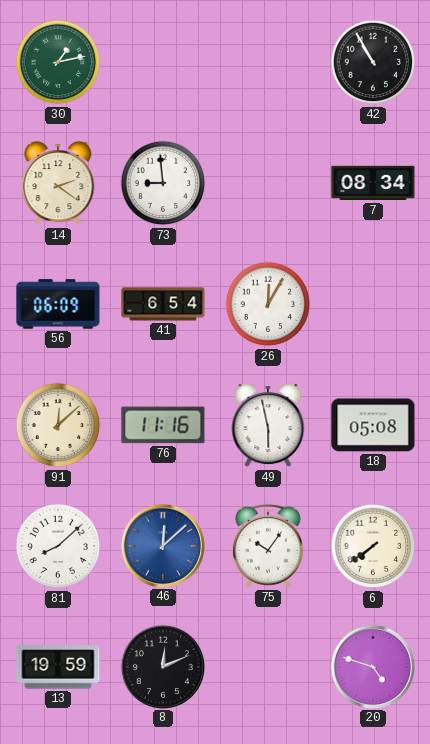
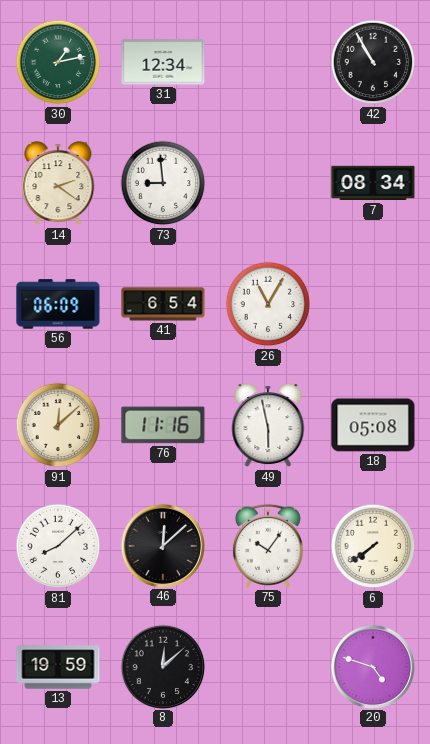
31: none -> 12:34
26: 12:05 -> 11:05
46 dial: blue -> black
8: 12:11 -> 12:08
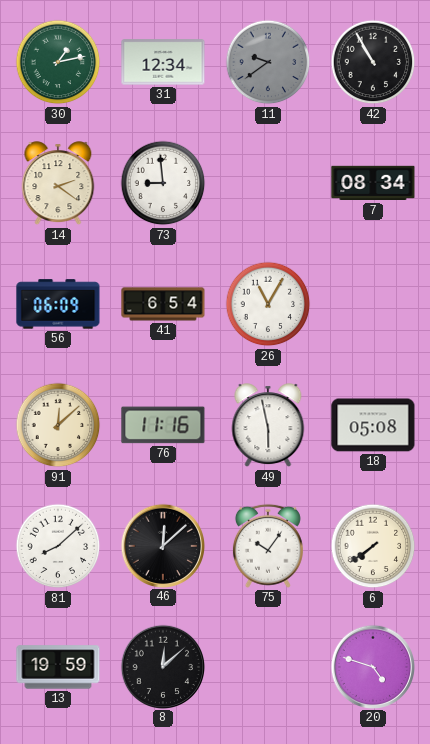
11: none -> 9:39
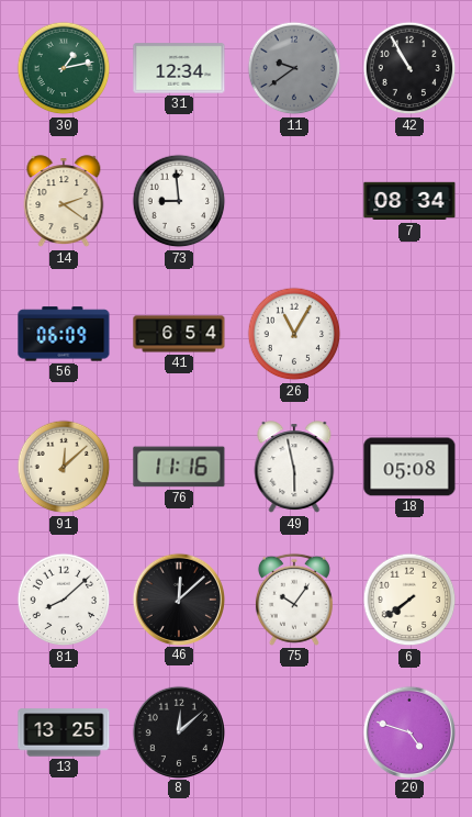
13: 19:59 -> 13:25
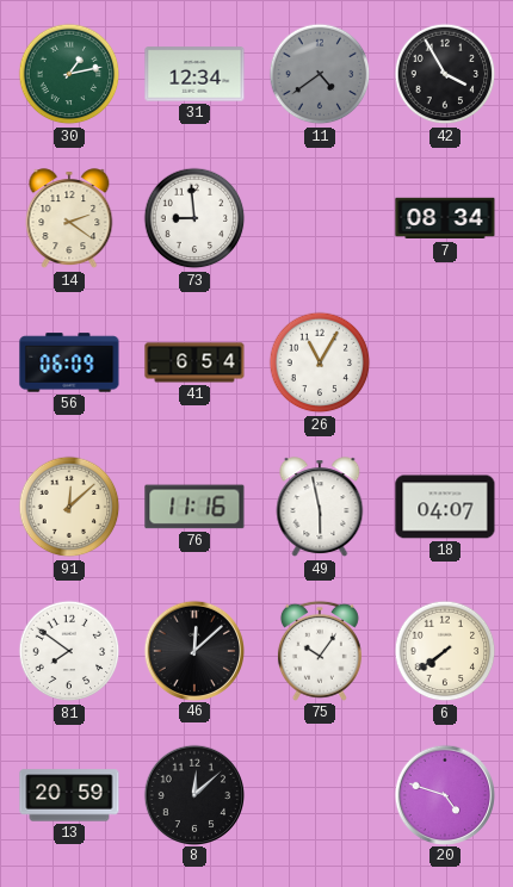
11: 9:39 -> 4:39
42: 10:55 -> 3:55
18: 05:08 -> 04:07
81: 8:08 -> 7:51
13: 13:25 -> 20:59
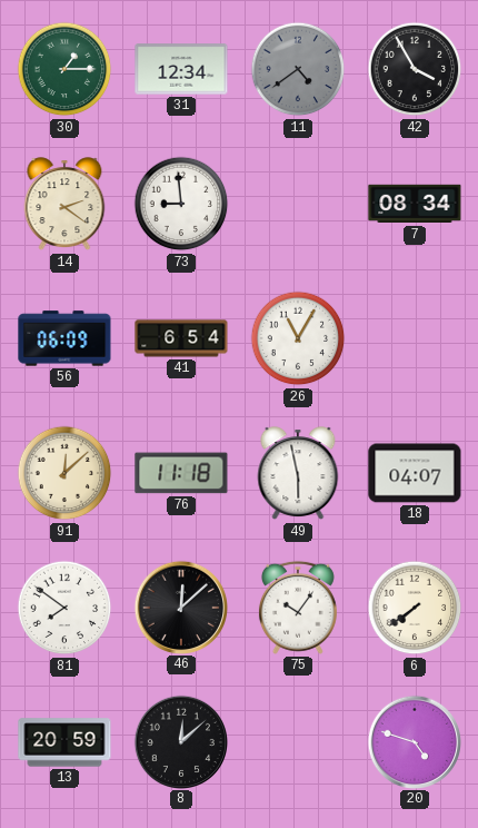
30: 1:13 -> 1:15
76: 11:16 -> 11:18
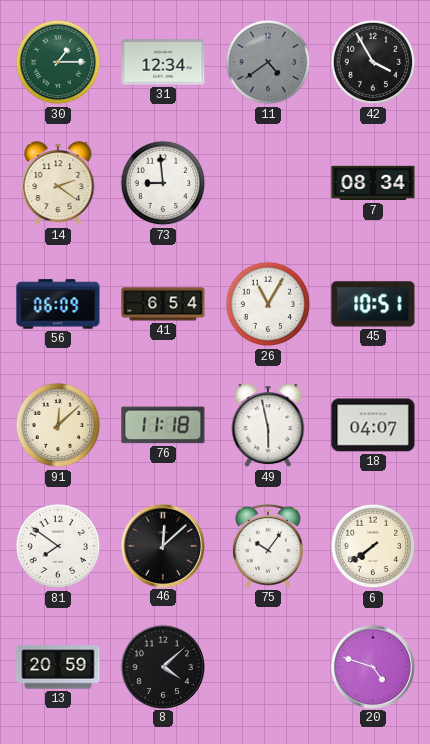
45: none -> 10:51
8: 12:08 -> 4:08
